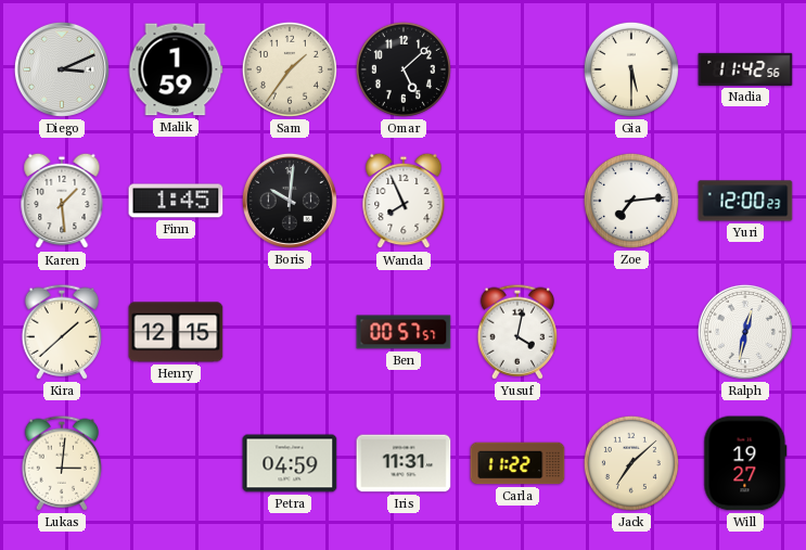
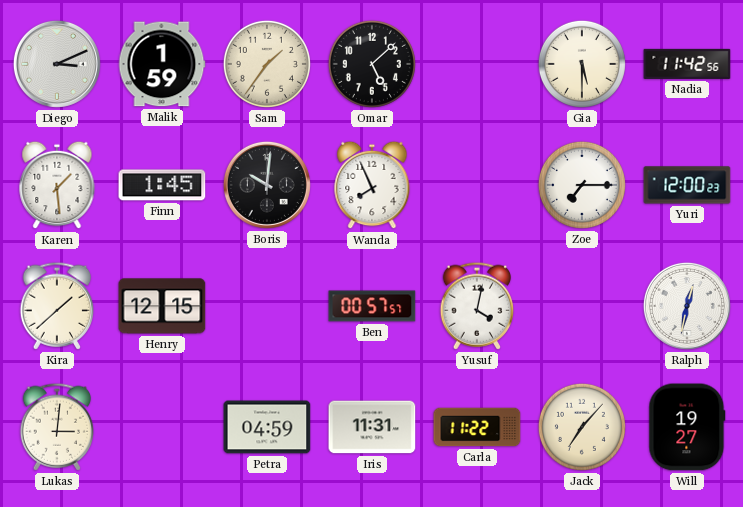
Zoe: 7:14 -> 7:15
Jack: 7:08 -> 7:07
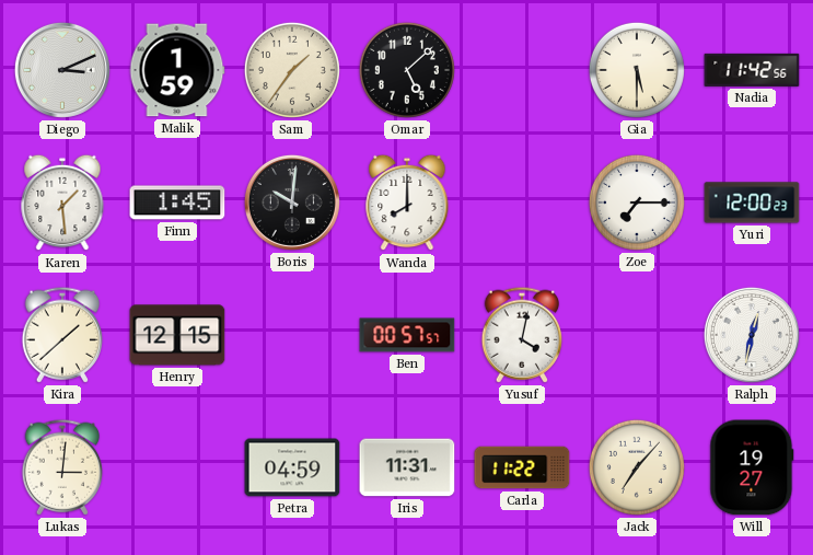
Wanda: 7:56 -> 8:00
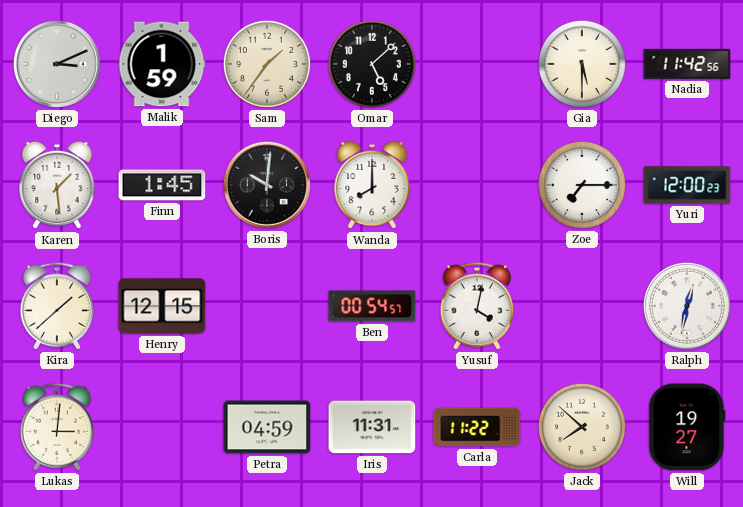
Ben: 00:57 -> 00:54
Jack: 7:07 -> 7:52
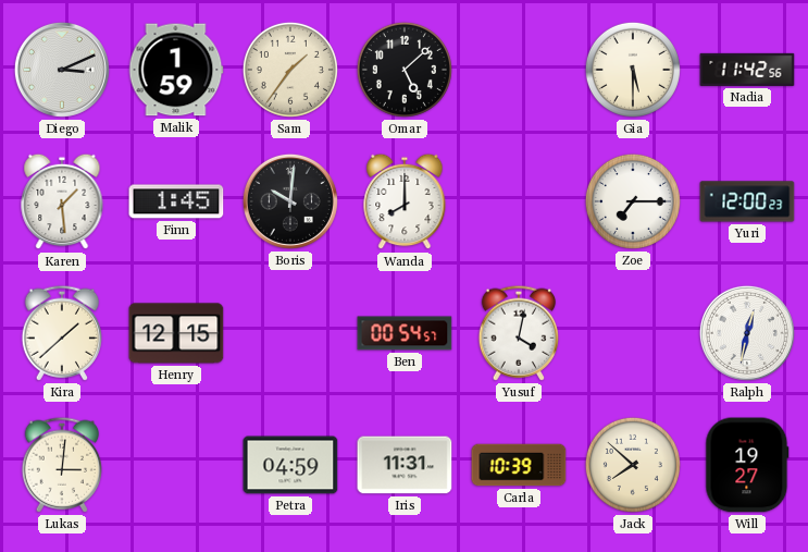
Carla: 11:22 -> 10:39
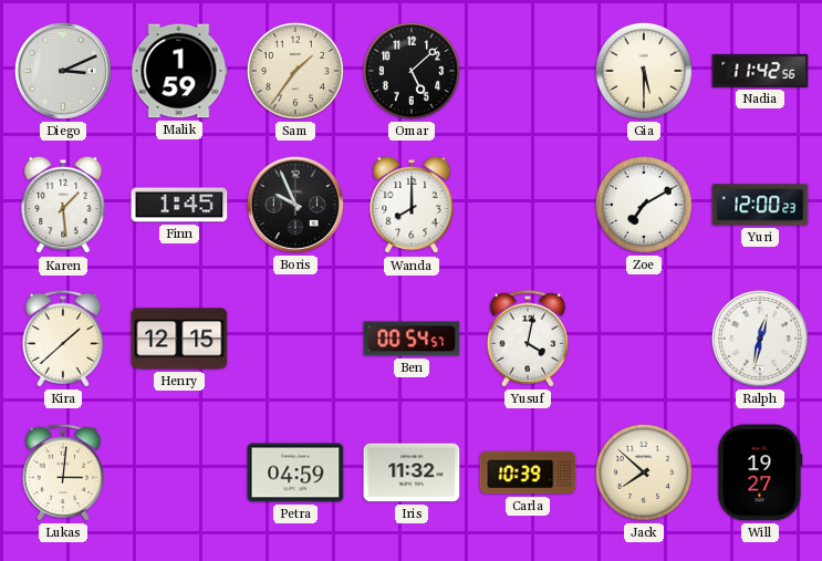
Boris: 10:01 -> 9:56
Zoe: 7:15 -> 7:10
Iris: 11:31 -> 11:32
